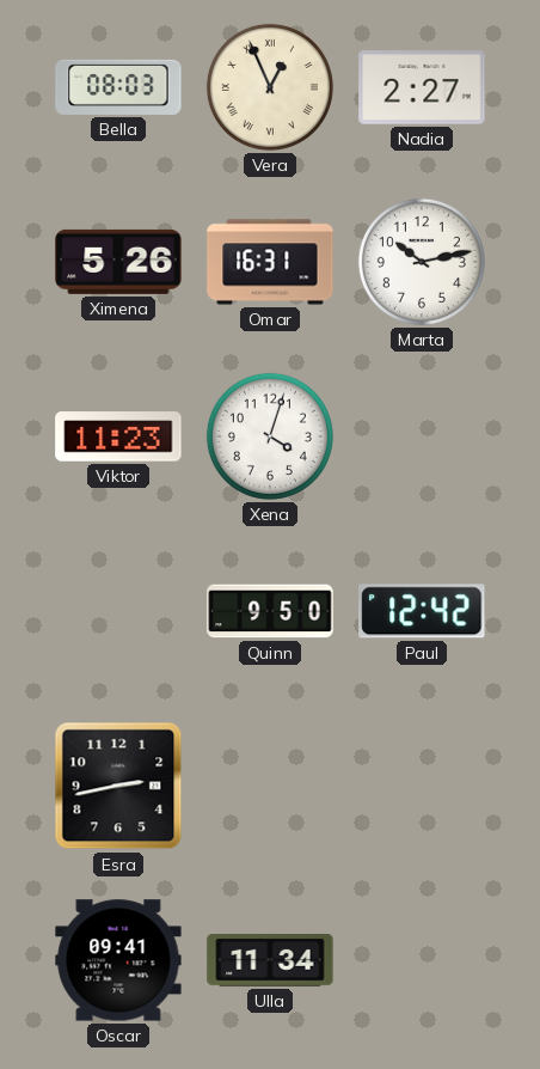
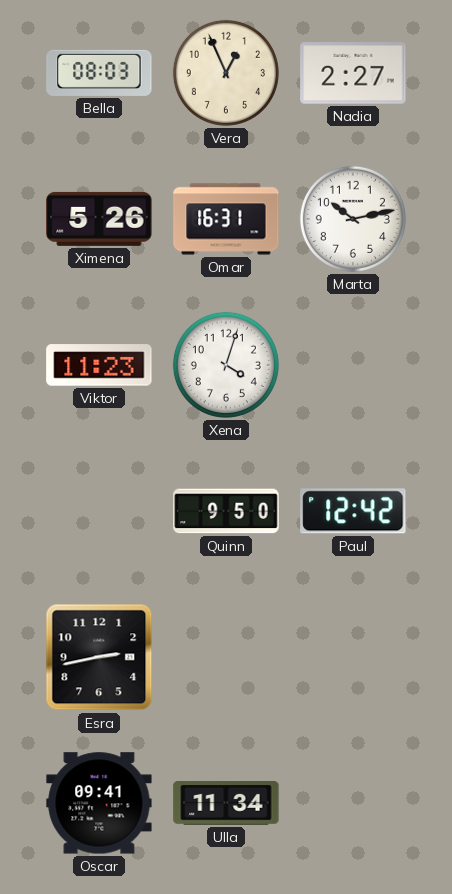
Vera numerals: Roman -> Arabic
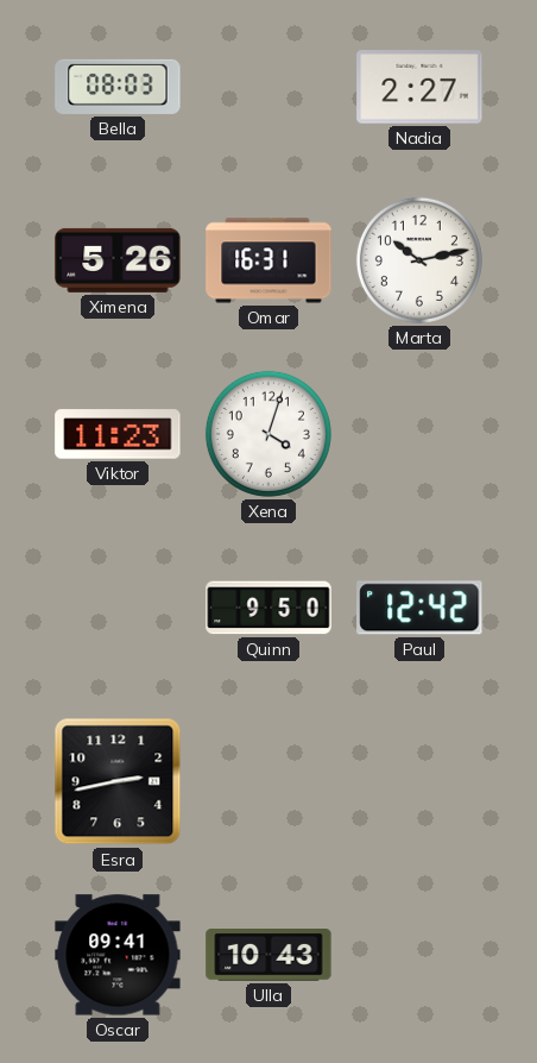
Vera: 12:56 -> none
Ulla: 11:34 -> 10:43
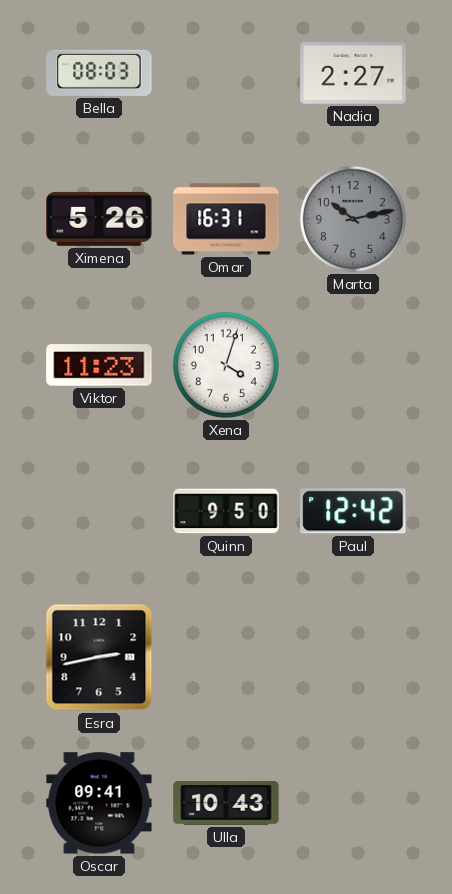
Marta dial: white -> grey
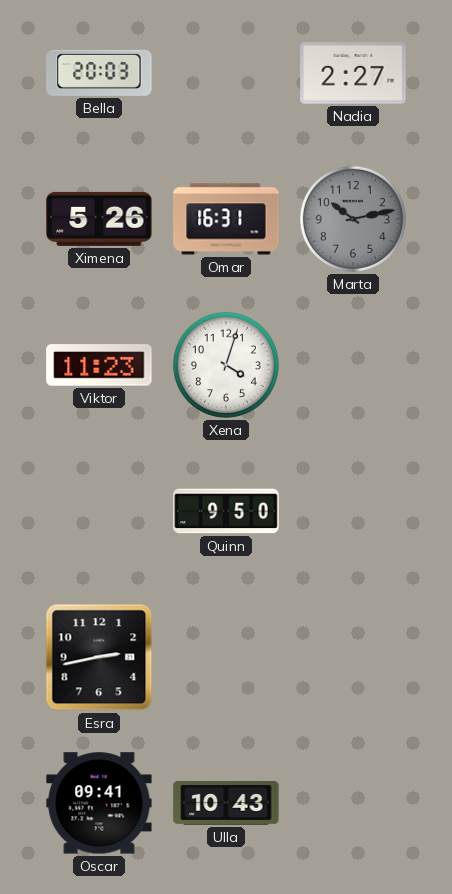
Bella: 08:03 -> 20:03
Paul: 12:42 -> none
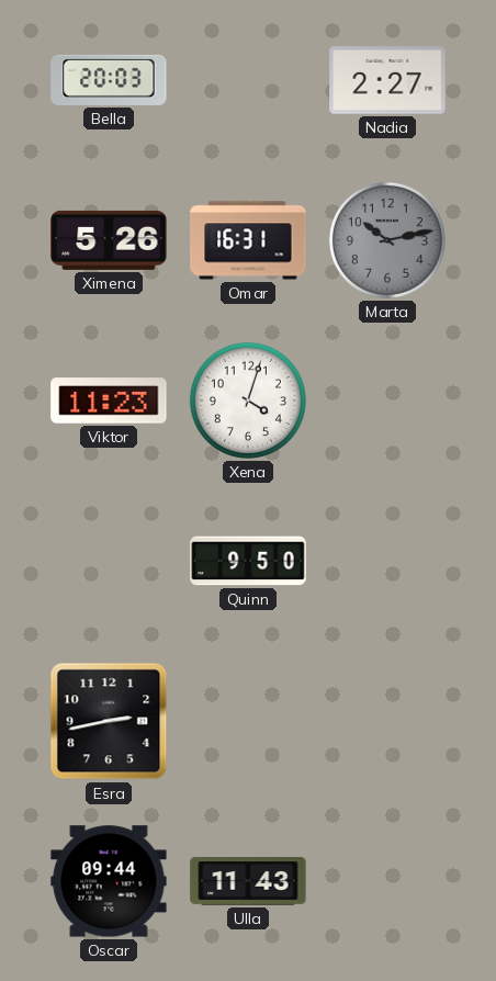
Oscar: 09:41 -> 09:44
Ulla: 10:43 -> 11:43
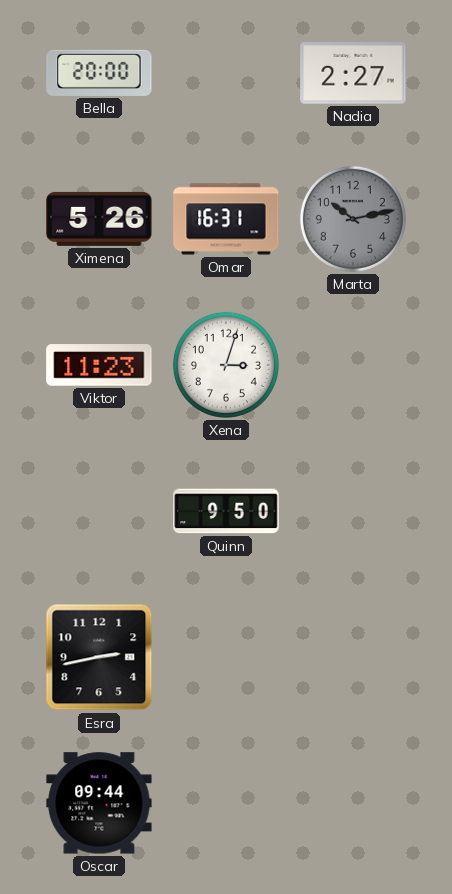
Bella: 20:03 -> 20:00
Xena: 4:03 -> 3:03
Ulla: 11:43 -> none
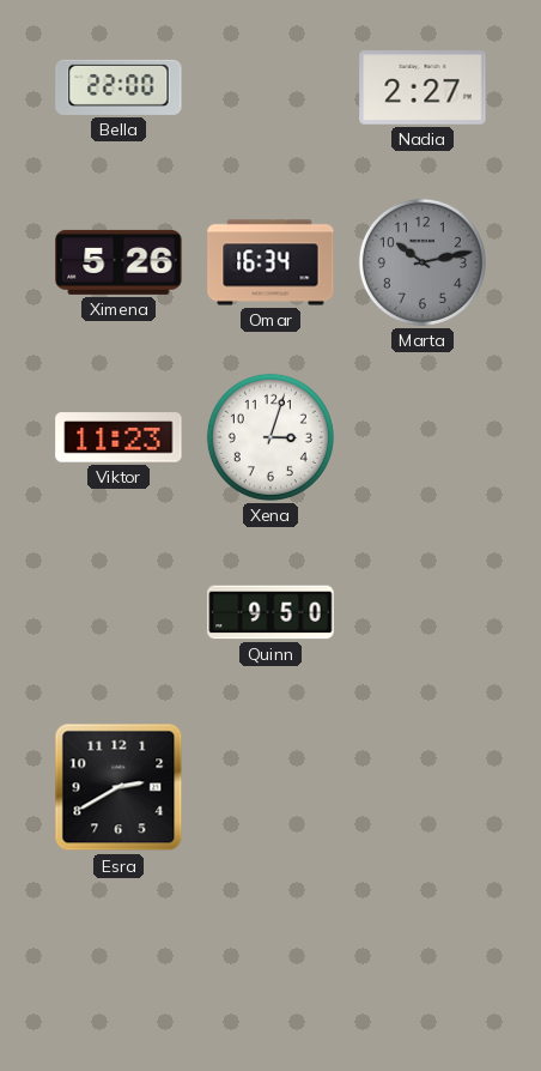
Bella: 20:00 -> 22:00
Omar: 16:31 -> 16:34
Esra: 2:43 -> 2:40
Oscar: 09:44 -> none
